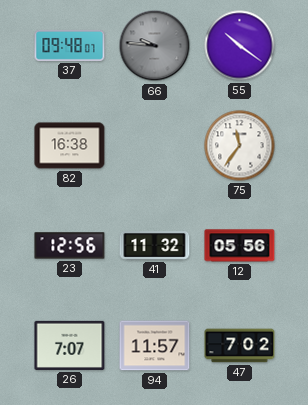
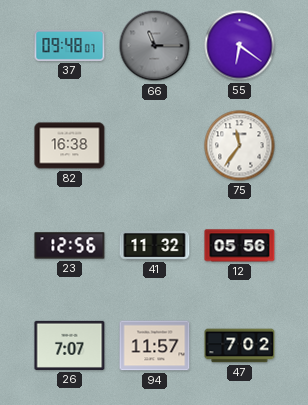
66: 9:46 -> 11:15
55: 10:21 -> 6:21
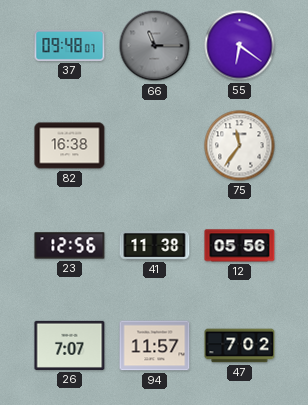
41: 11:32 -> 11:38
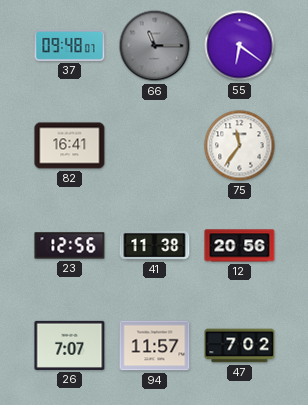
82: 16:38 -> 16:41
12: 05:56 -> 20:56
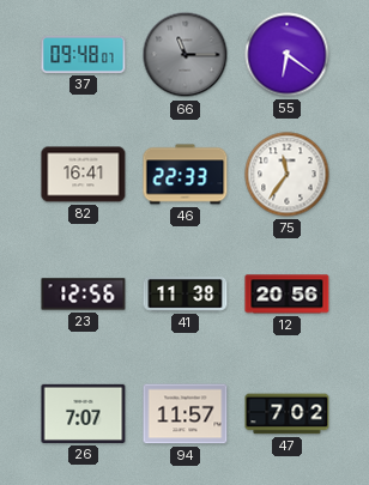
46: none -> 22:33
